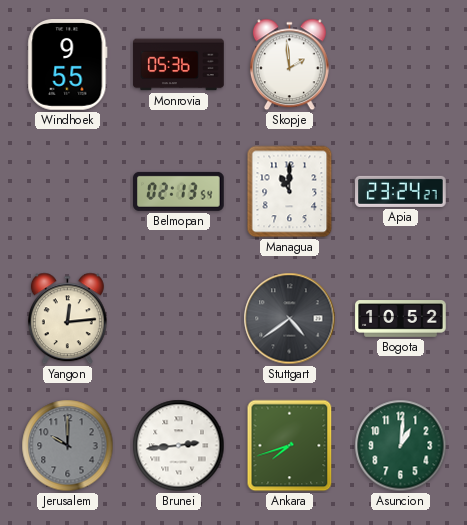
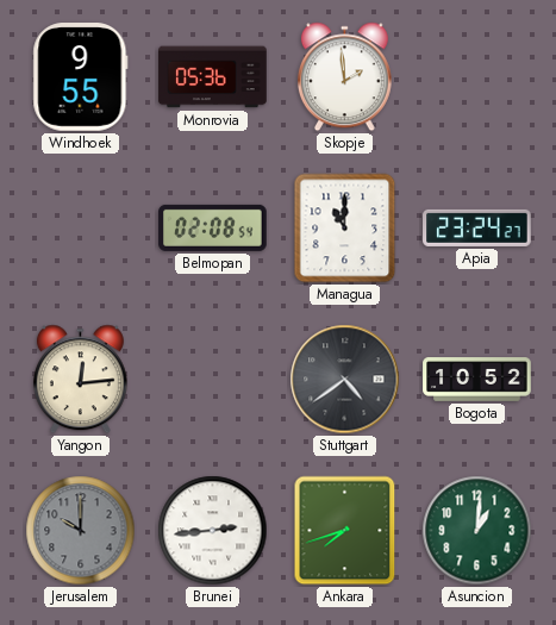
Belmopan: 02:13 -> 02:08
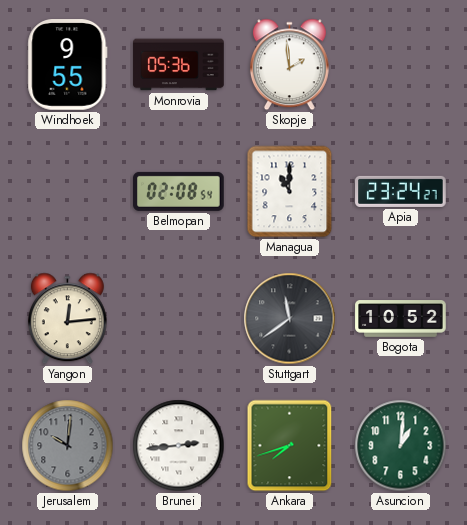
Stuttgart: 4:39 -> 11:39
Jerusalem: 10:00 -> 10:01
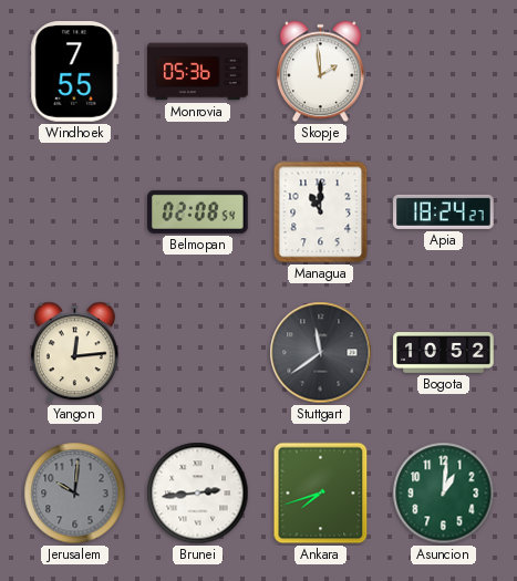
Windhoek: 9:55 -> 7:55
Apia: 23:24 -> 18:24
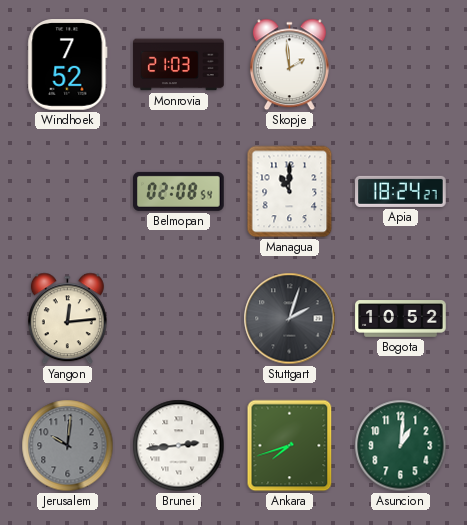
Windhoek: 7:55 -> 7:52
Monrovia: 05:36 -> 21:03
Stuttgart: 11:39 -> 2:03
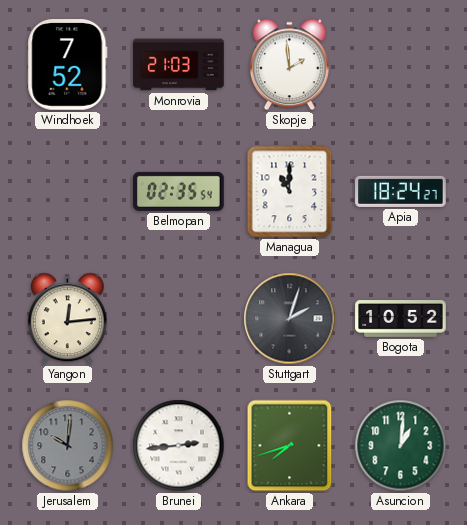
Belmopan: 02:08 -> 02:35
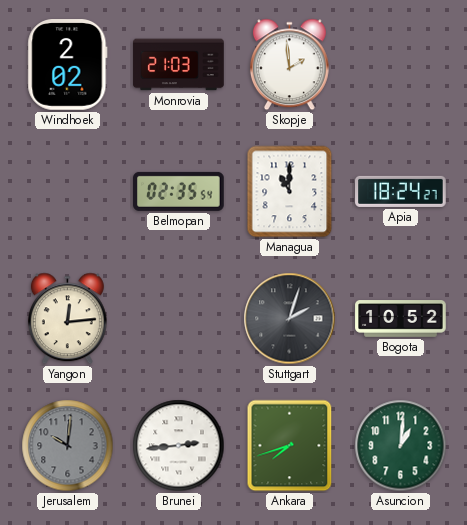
Windhoek: 7:52 -> 2:02
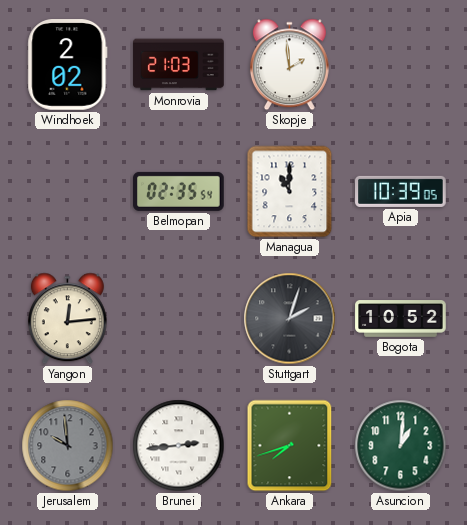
Apia: 18:24 -> 10:39
Jerusalem: 10:01 -> 9:59
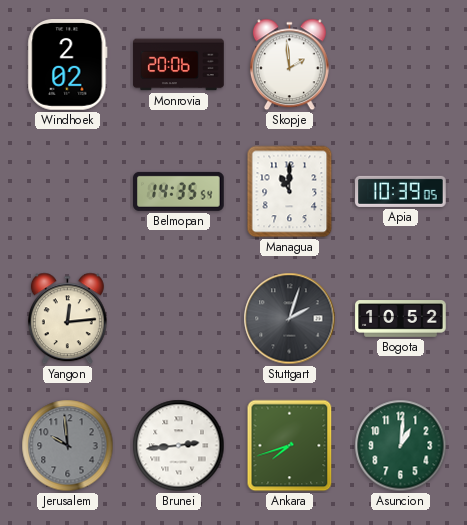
Monrovia: 21:03 -> 20:06
Belmopan: 02:35 -> 14:35
